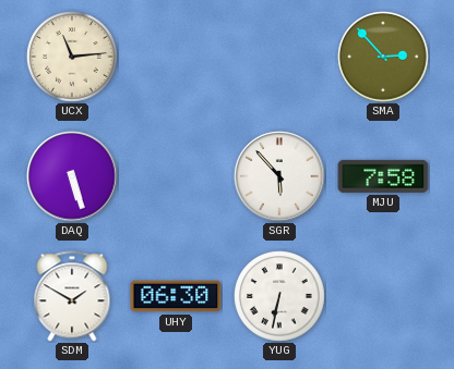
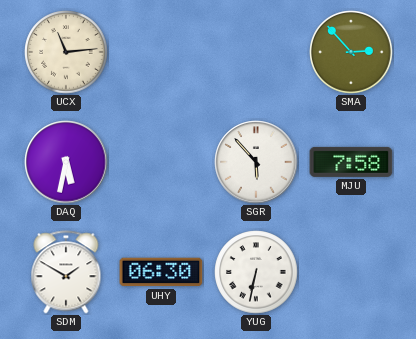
DAQ: 5:27 -> 5:32
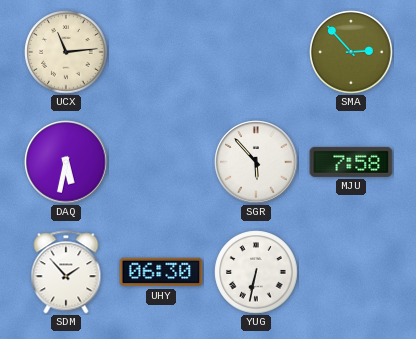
SDM: 1:50 -> 1:53
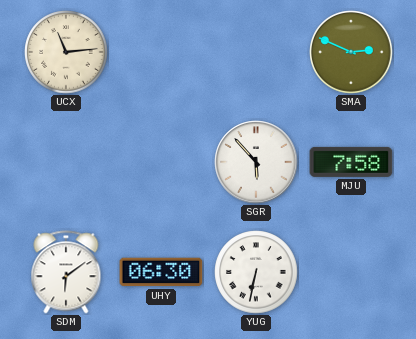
SMA: 2:53 -> 2:49
DAQ: 5:32 -> none
SDM: 1:53 -> 6:09
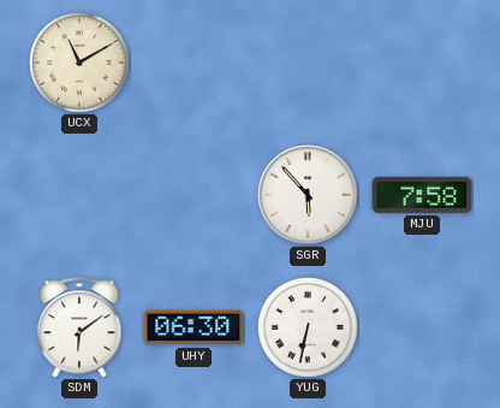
UCX: 11:14 -> 11:10
SMA: 2:49 -> none
